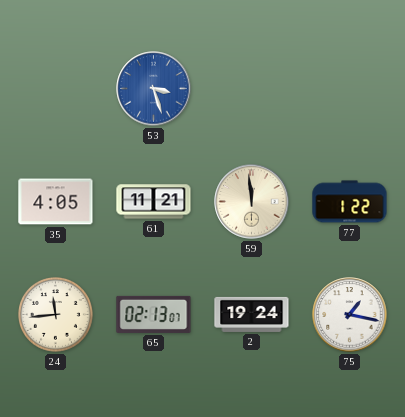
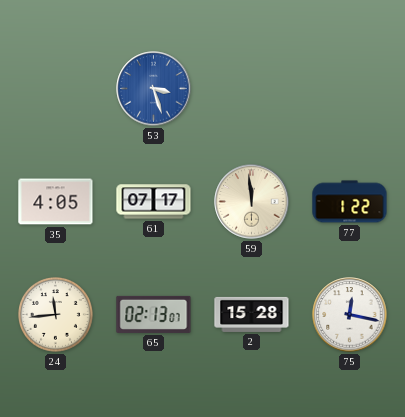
61: 11:21 -> 07:17
2: 19:24 -> 15:28
75: 1:17 -> 12:17
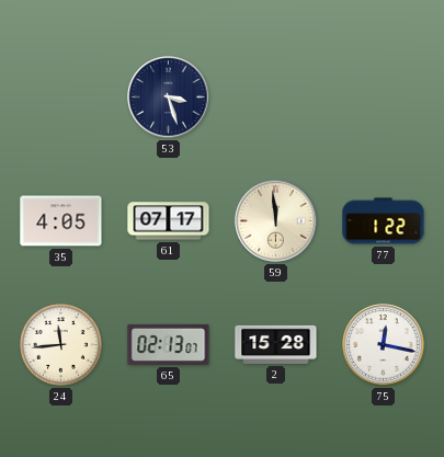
53 dial: blue -> navy
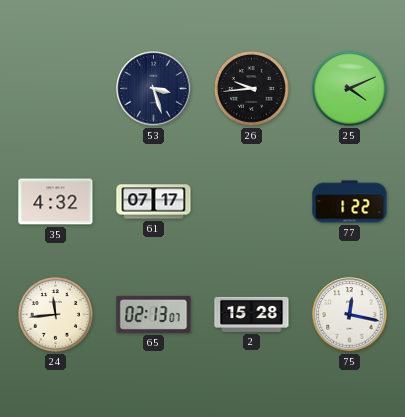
26: none -> 9:44
25: none -> 4:11
35: 4:05 -> 4:32
59: 11:59 -> none
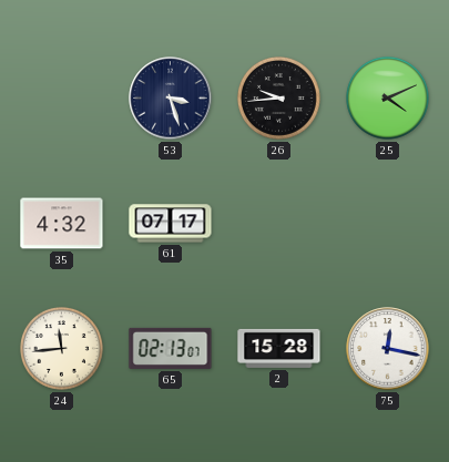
77: 1:22 -> none
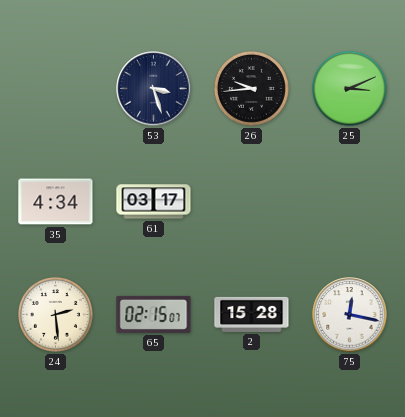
25: 4:11 -> 3:11
35: 4:32 -> 4:34
61: 07:17 -> 03:17
24: 11:44 -> 2:29
65: 02:13 -> 02:15
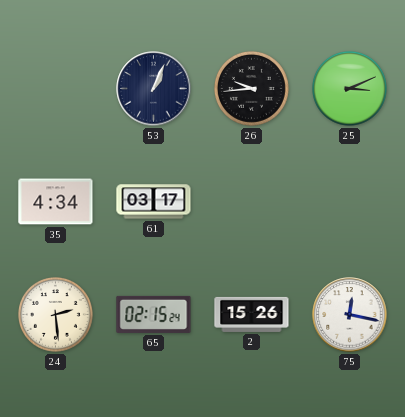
53: 3:27 -> 1:04
65: 02:15:07 -> 02:15:24
2: 15:28 -> 15:26
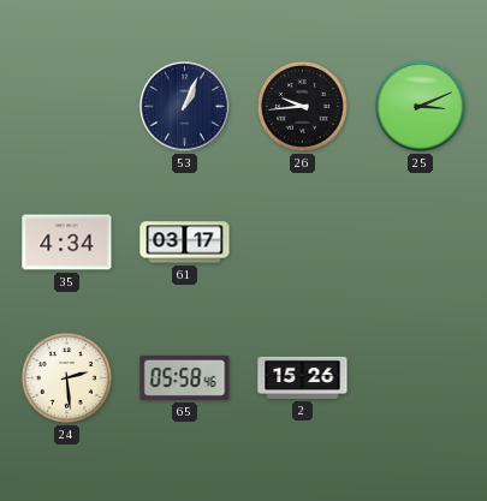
65: 02:15 -> 05:58
75: 12:17 -> none
